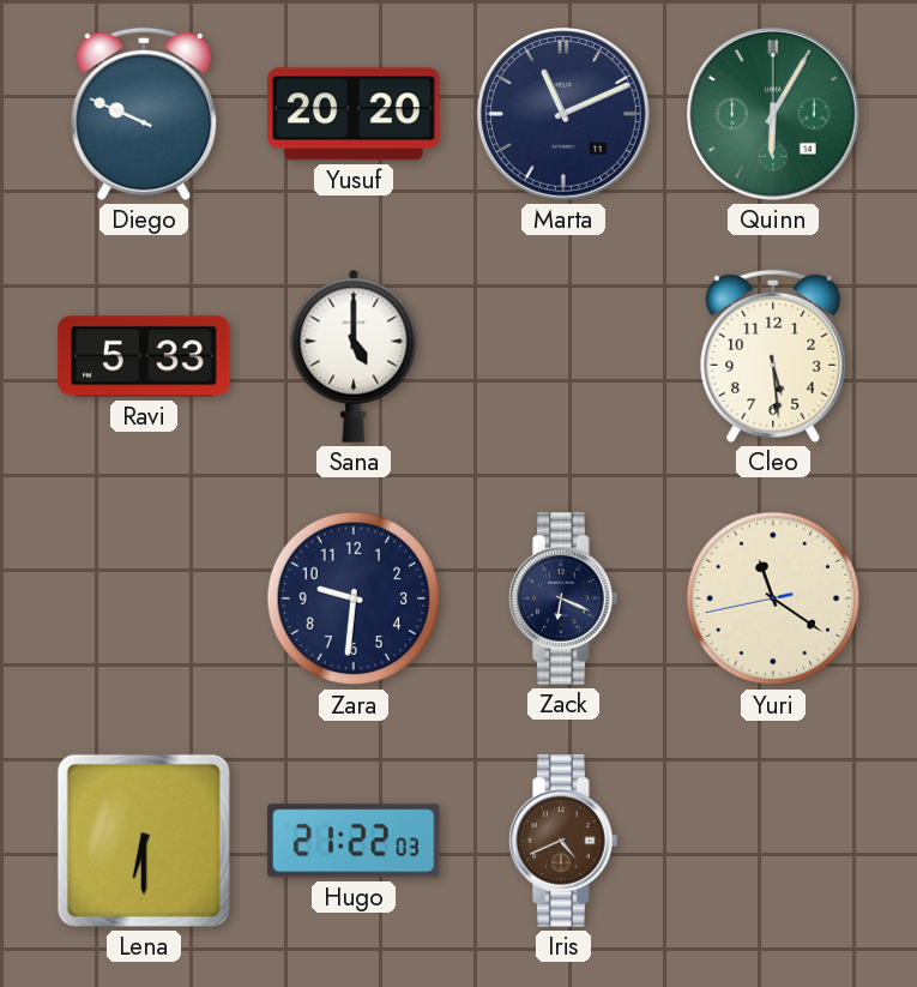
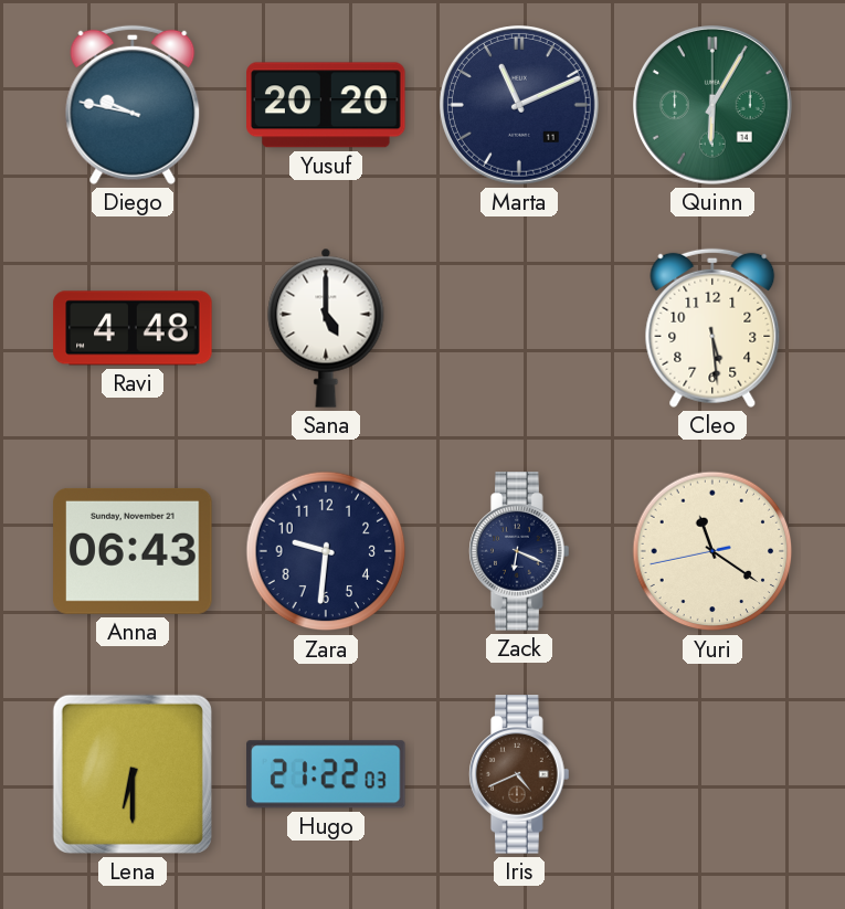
Diego: 9:49 -> 9:47
Ravi: 5:33 -> 4:48
Anna: none -> 06:43
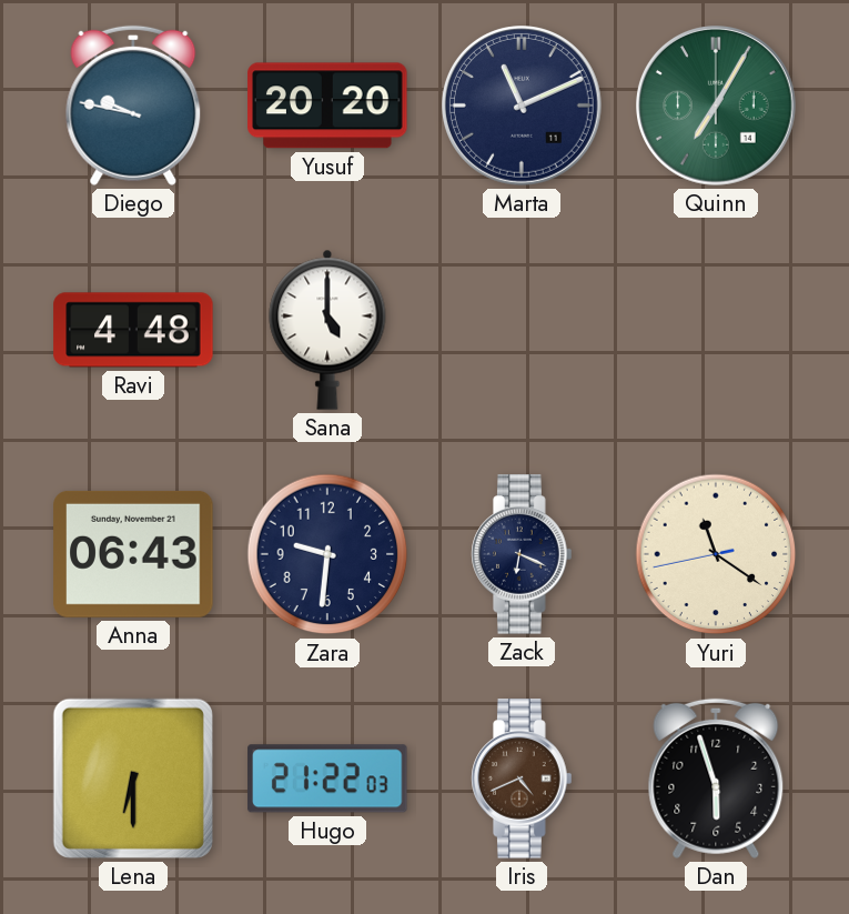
Quinn: 6:05 -> 7:05
Cleo: 5:29 -> none
Dan: none -> 5:57
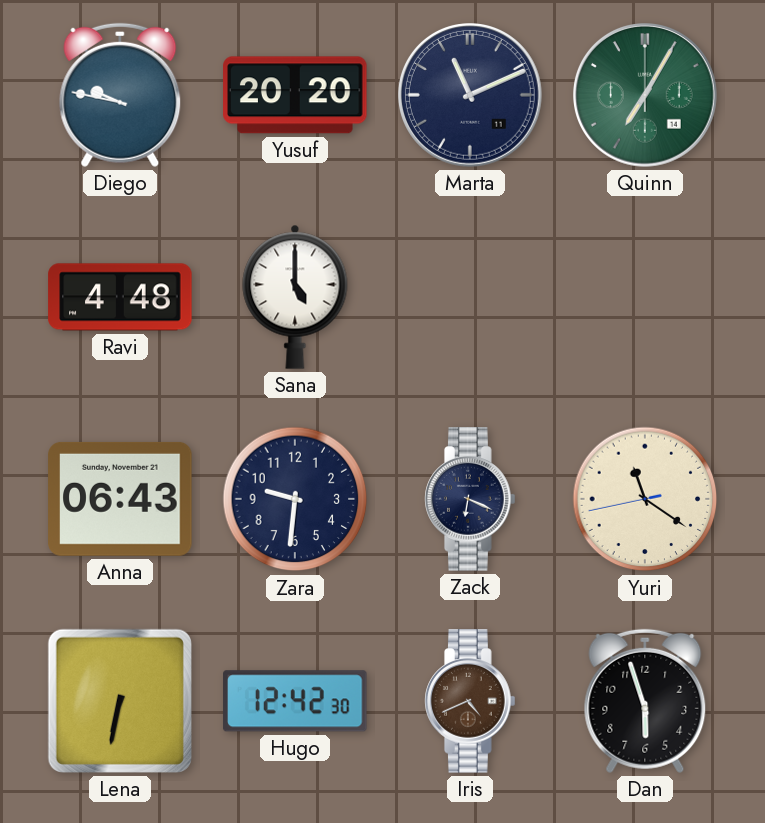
Lena: 6:30 -> 6:32
Hugo: 21:22 -> 12:42
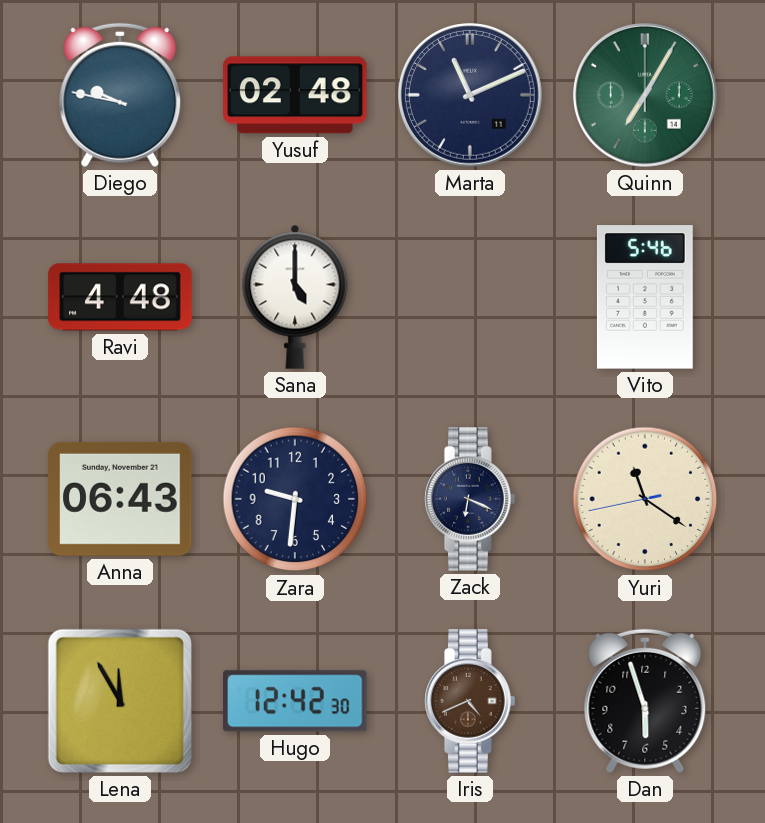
Yusuf: 20:20 -> 02:48
Vito: none -> 5:46
Lena: 6:32 -> 11:55
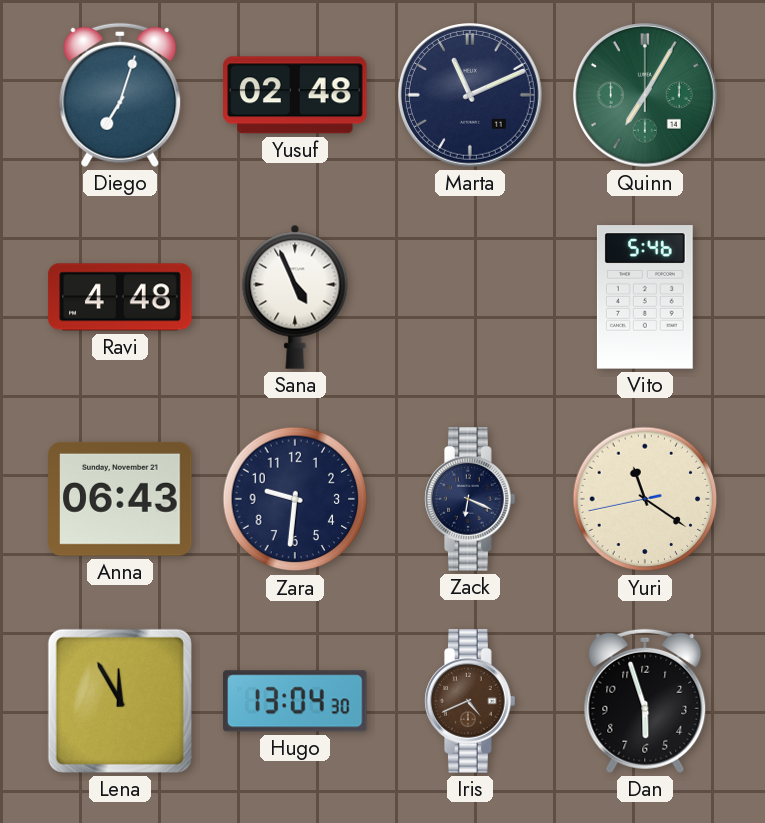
Diego: 9:47 -> 7:03
Sana: 5:00 -> 4:56
Hugo: 12:42 -> 13:04
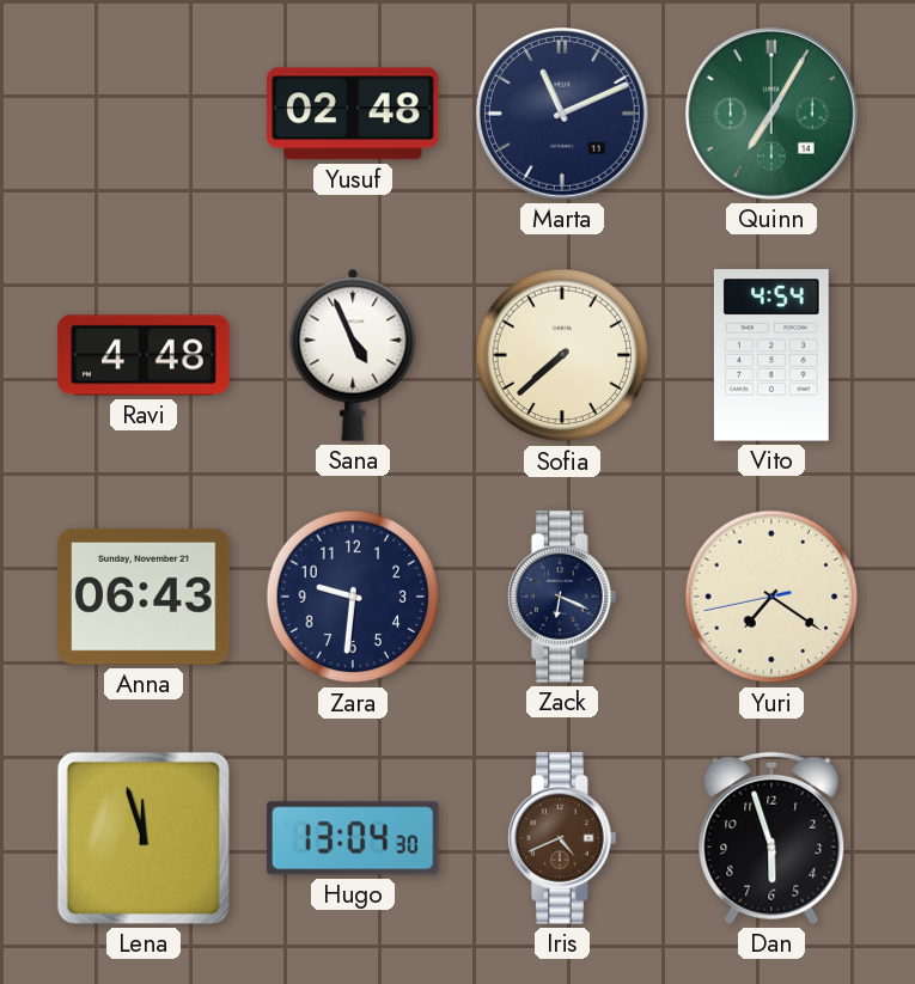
Diego: 7:03 -> none
Sofia: none -> 7:38
Vito: 5:46 -> 4:54
Yuri: 11:20 -> 7:20
Lena: 11:55 -> 11:57
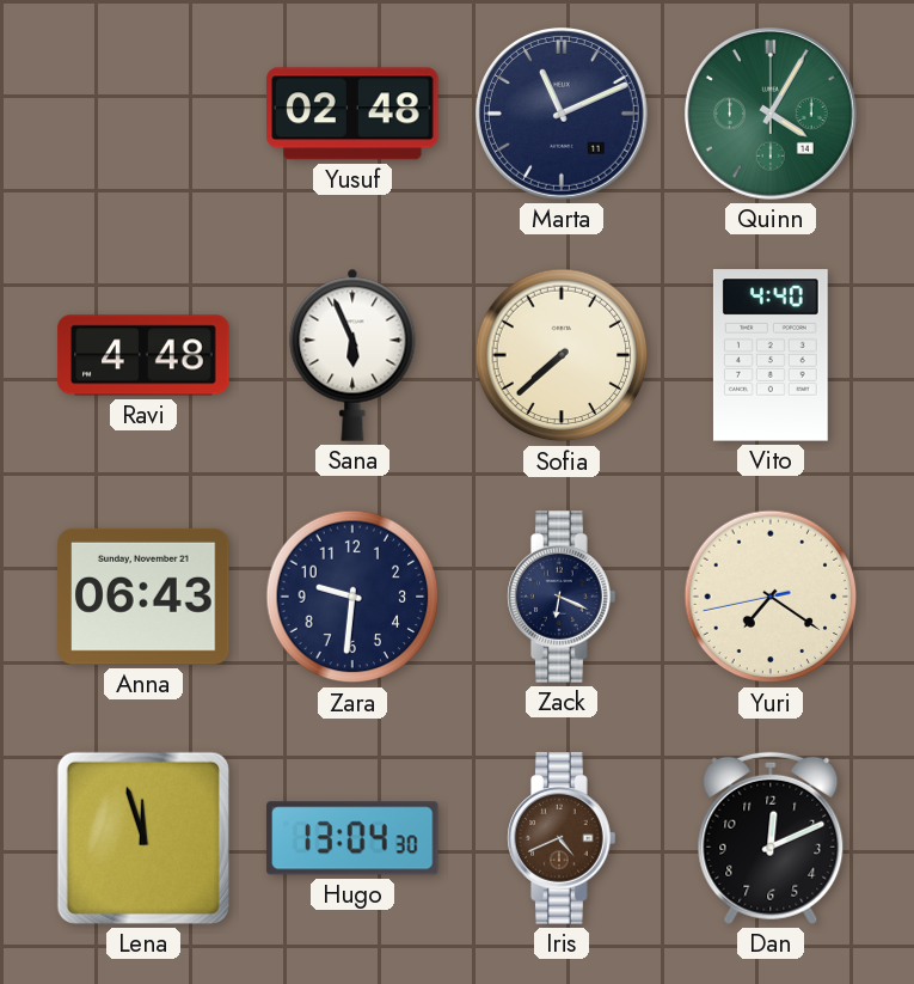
Quinn: 7:05 -> 4:05
Sana: 4:56 -> 5:56
Vito: 4:54 -> 4:40
Dan: 5:57 -> 12:11
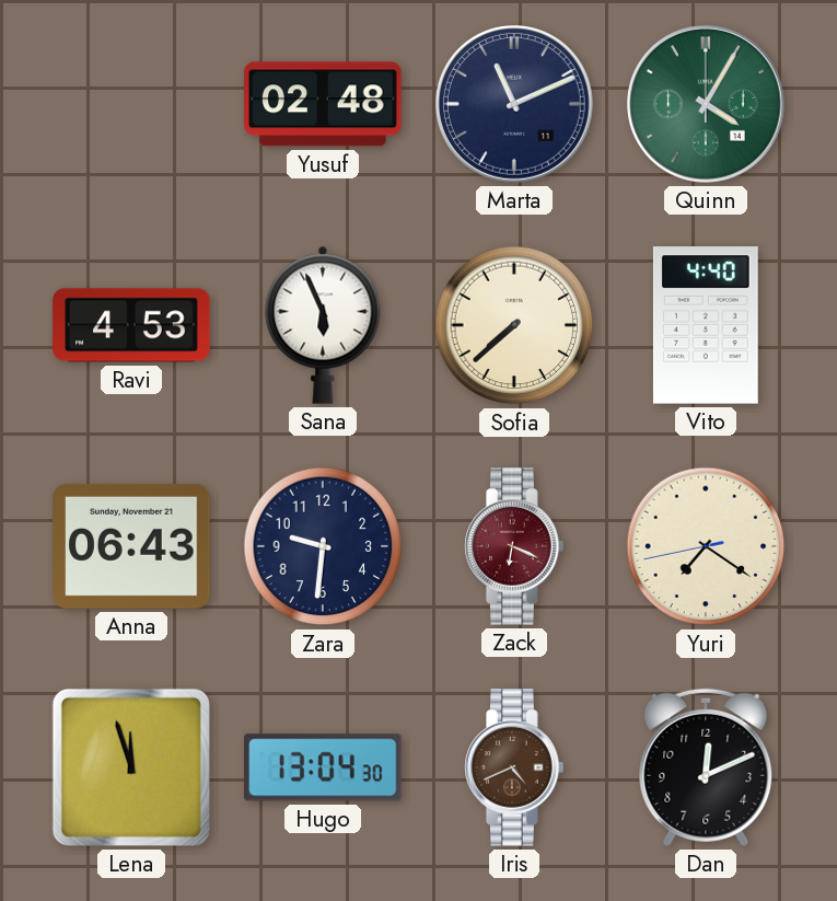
Ravi: 4:48 -> 4:53
Zack dial: navy -> burgundy
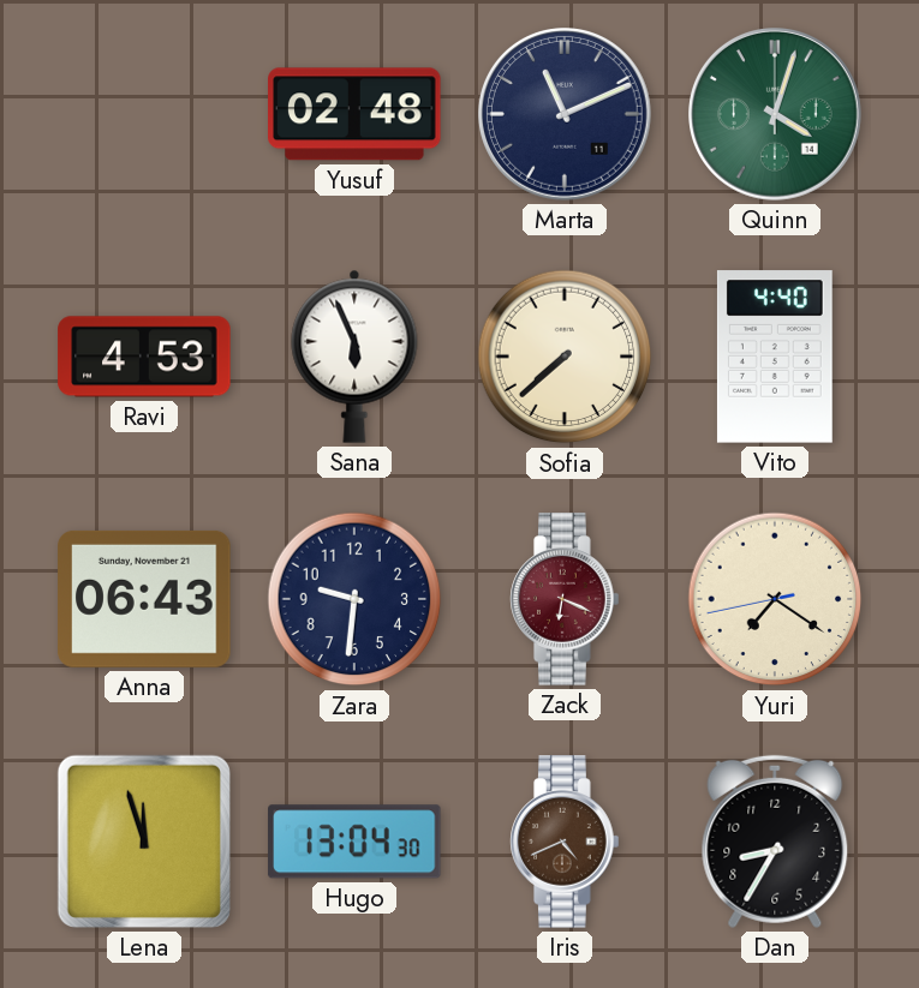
Quinn: 4:05 -> 4:03
Dan: 12:11 -> 8:35
